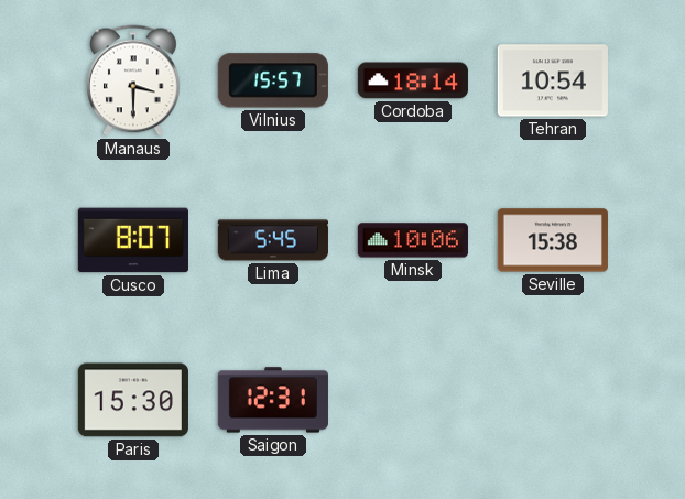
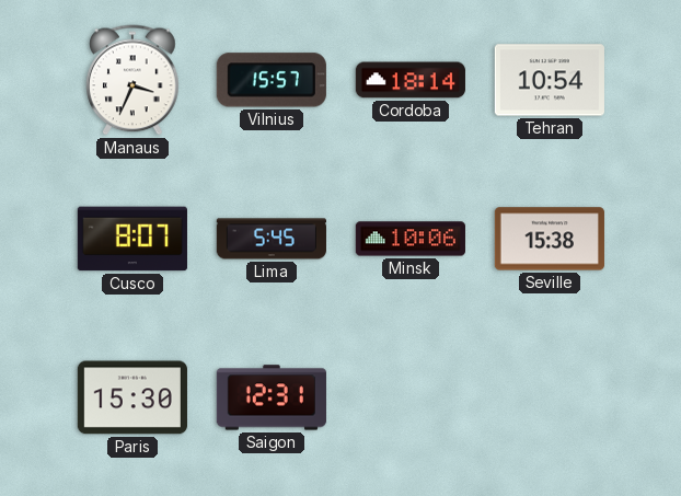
Manaus: 3:30 -> 3:34
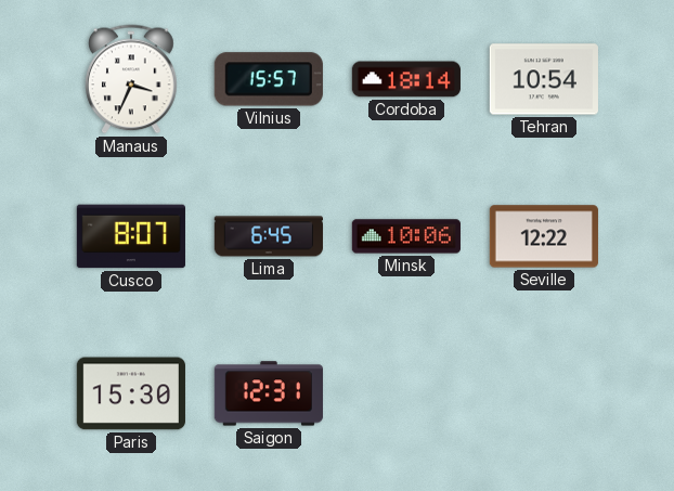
Lima: 5:45 -> 6:45
Seville: 15:38 -> 12:22
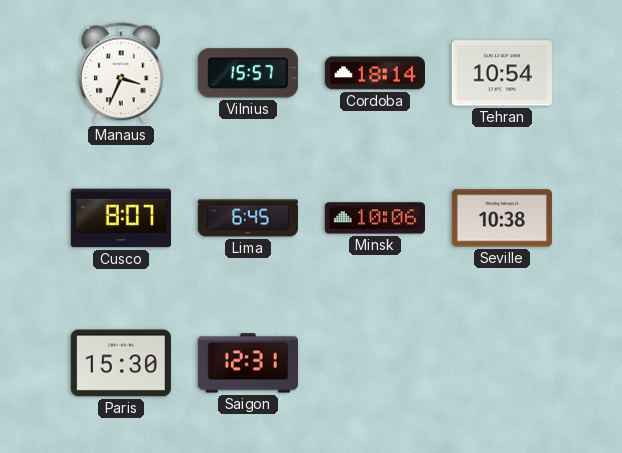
Seville: 12:22 -> 10:38
